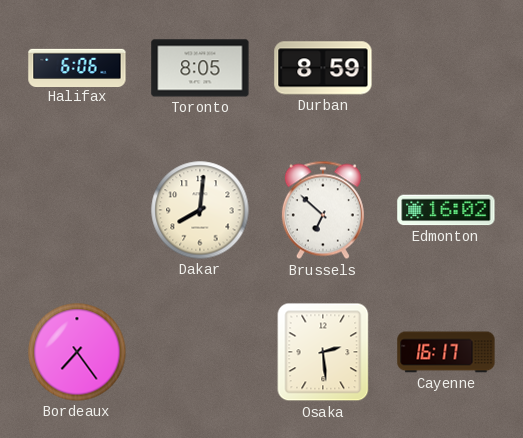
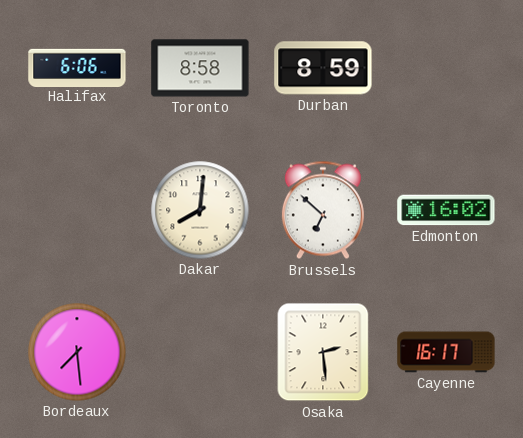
Toronto: 8:05 -> 8:58
Bordeaux: 7:24 -> 7:29
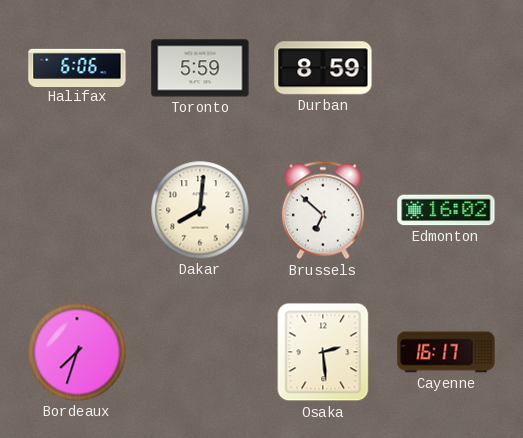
Toronto: 8:58 -> 5:59
Bordeaux: 7:29 -> 7:33
